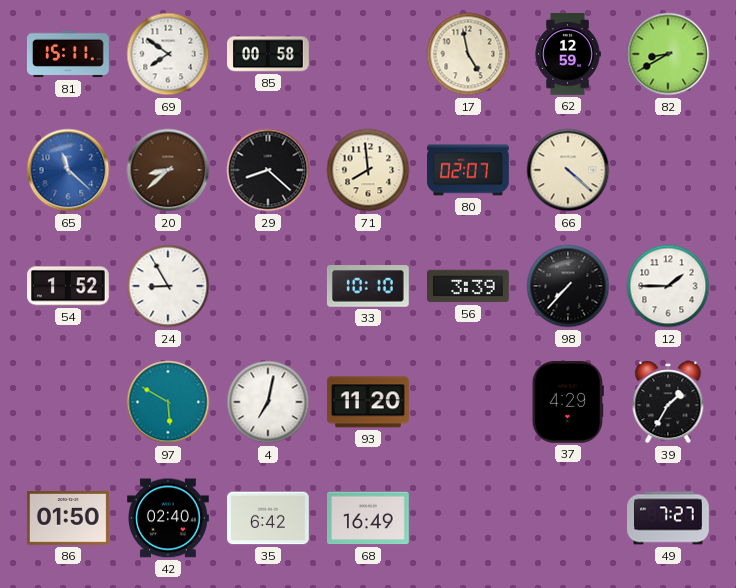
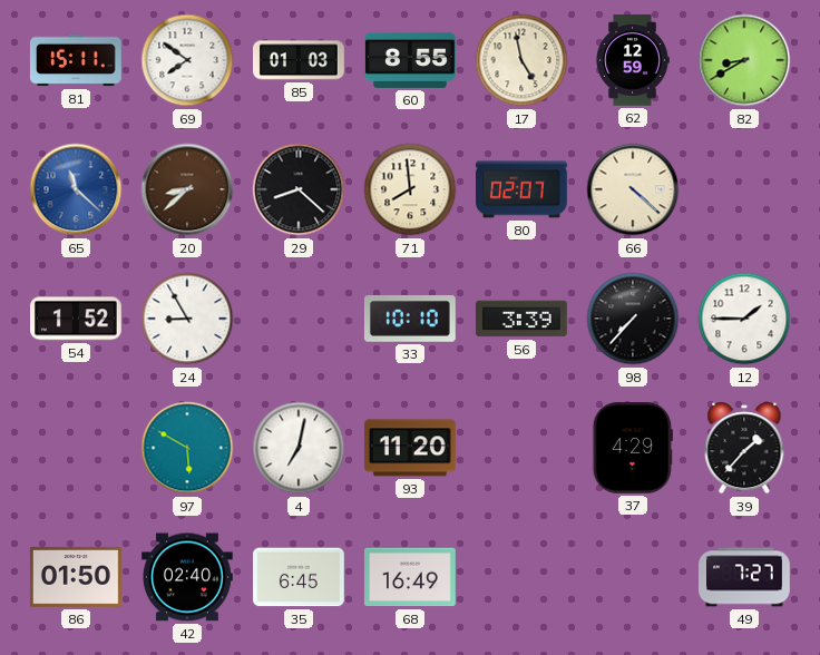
85: 00:58 -> 01:03
60: none -> 8:55
39: 1:35 -> 1:37
35: 6:42 -> 6:45
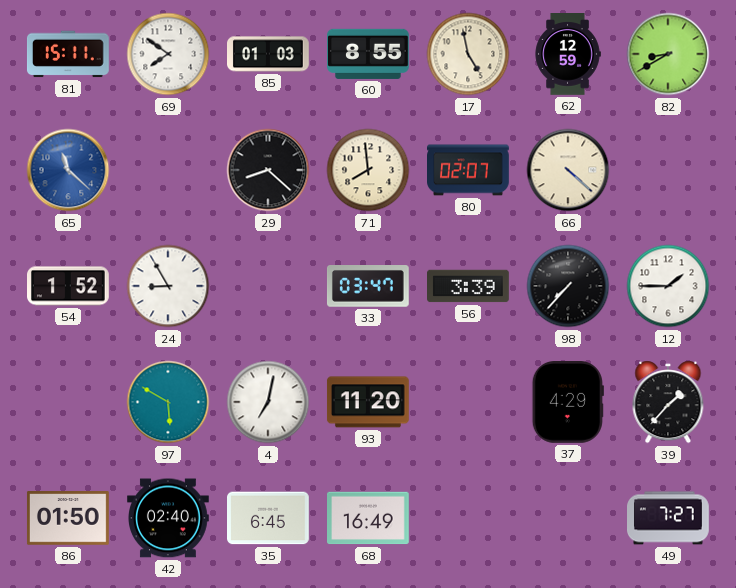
20: 8:38 -> none
33: 10:10 -> 03:47
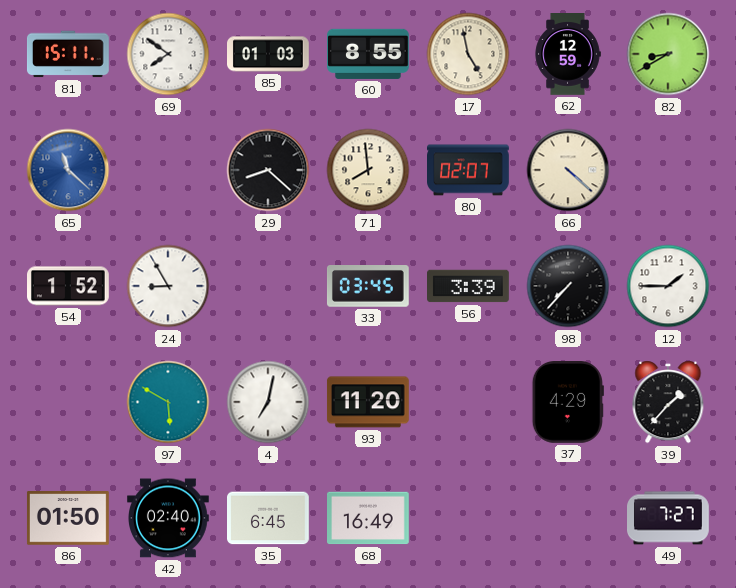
33: 03:47 -> 03:45
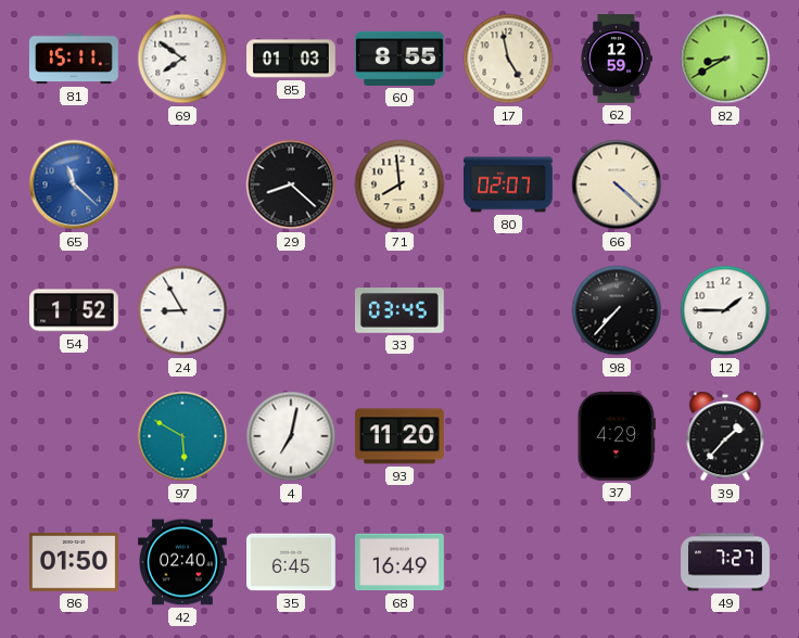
56: 3:39 -> none
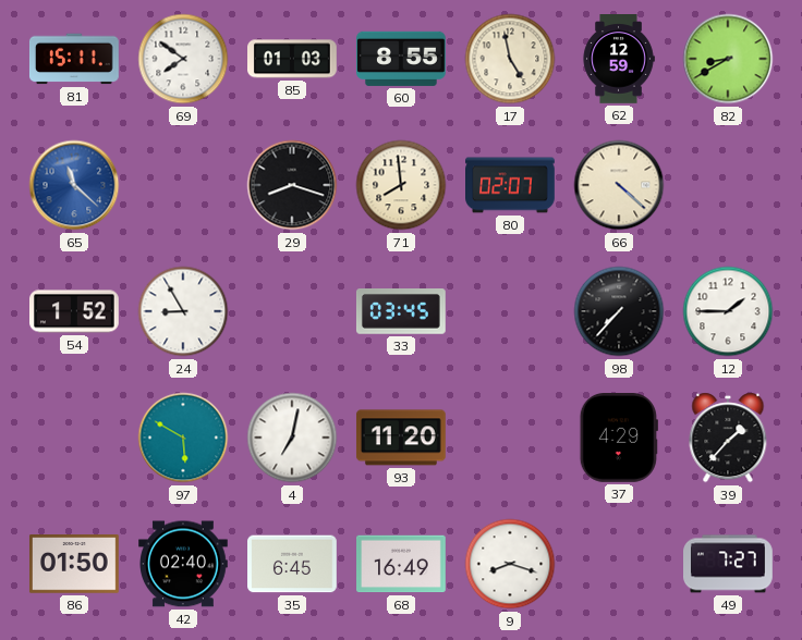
29: 8:22 -> 8:18
9: none -> 8:18
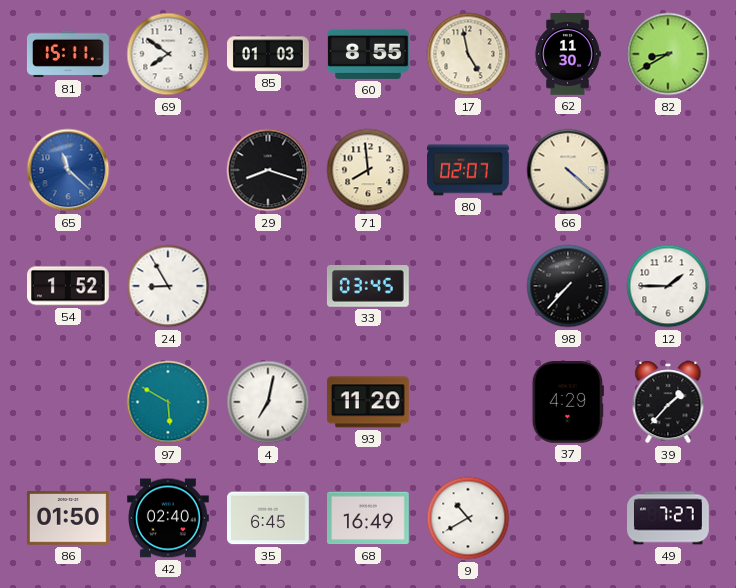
62: 12:59 -> 11:30
9: 8:18 -> 10:40
